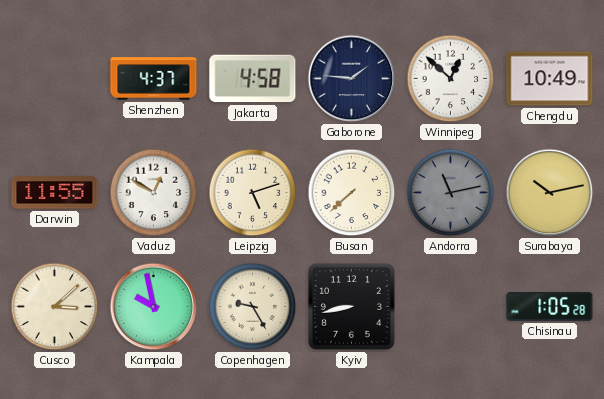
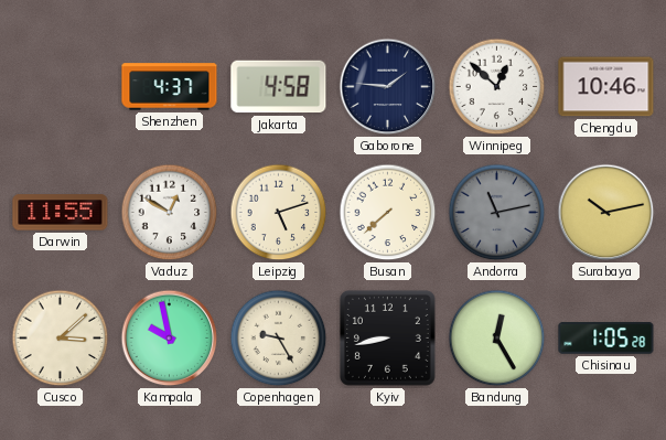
Chengdu: 10:49 -> 10:46
Bandung: none -> 12:25
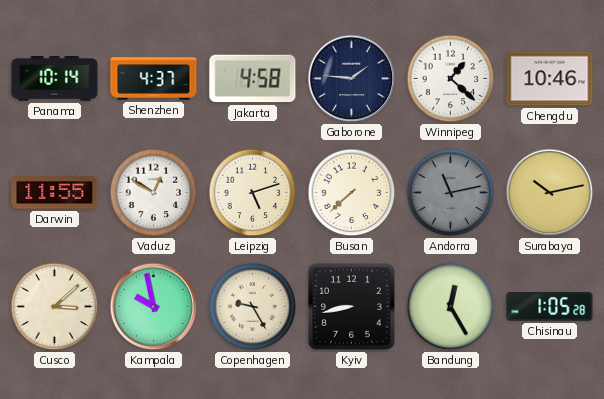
Panama: none -> 10:14
Winnipeg: 12:52 -> 1:22
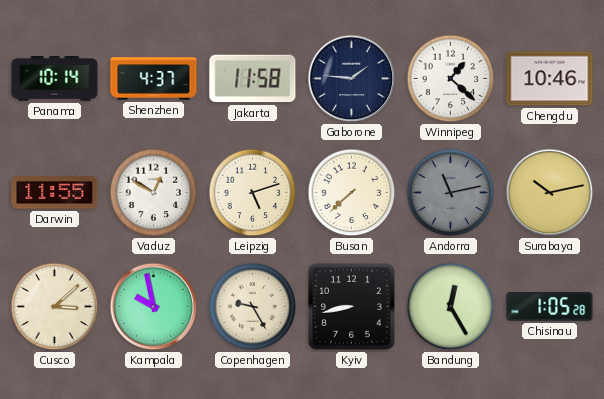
Jakarta: 4:58 -> 11:58
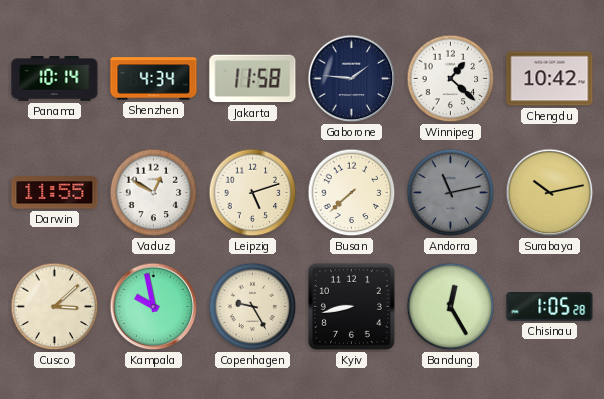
Shenzhen: 4:37 -> 4:34
Chengdu: 10:46 -> 10:42
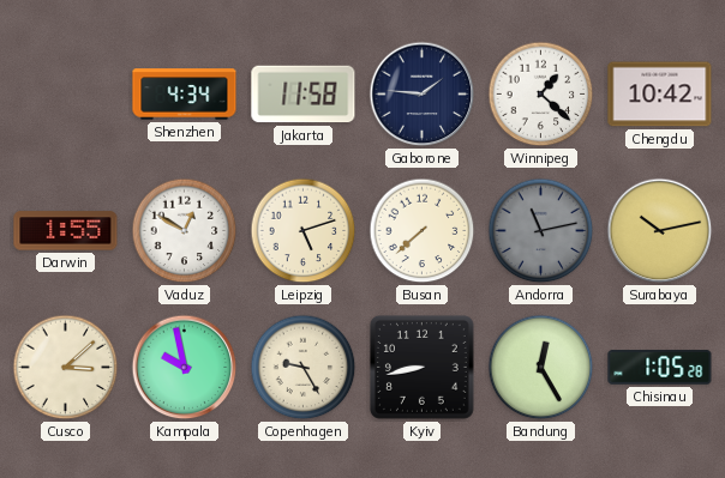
Panama: 10:14 -> none
Darwin: 11:55 -> 1:55
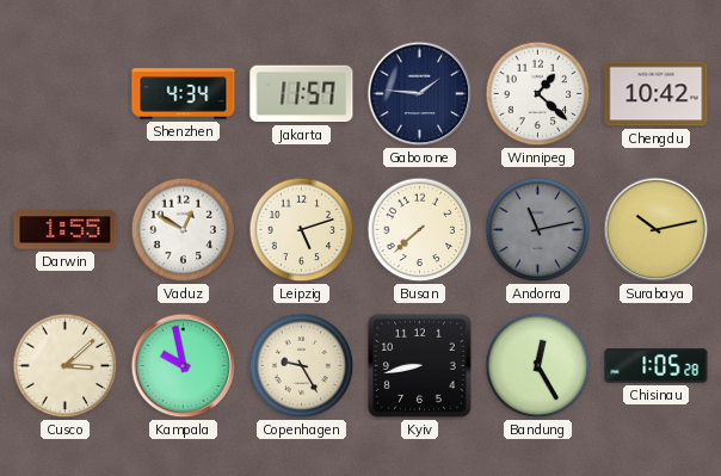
Jakarta: 11:58 -> 11:57
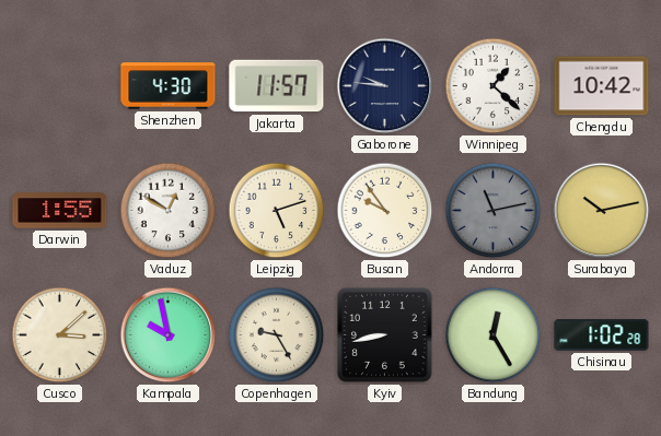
Shenzhen: 4:34 -> 4:30
Gaborone: 1:46 -> 9:46
Busan: 7:38 -> 9:54
Chisinau: 1:05 -> 1:02
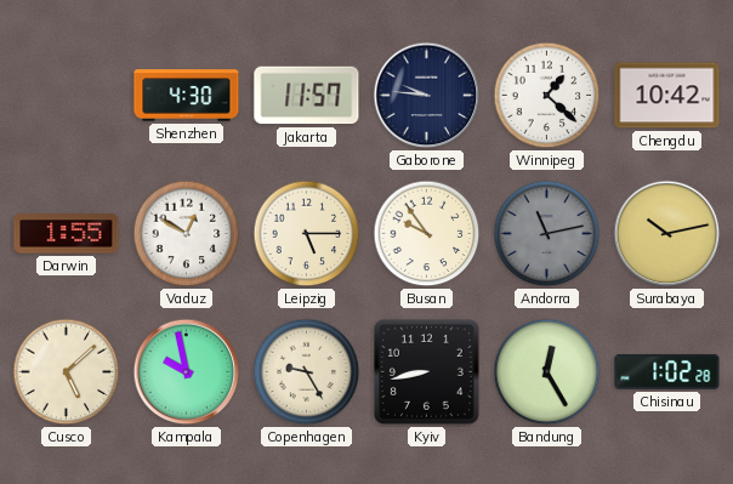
Leipzig: 5:12 -> 5:15
Cusco: 3:08 -> 5:08
